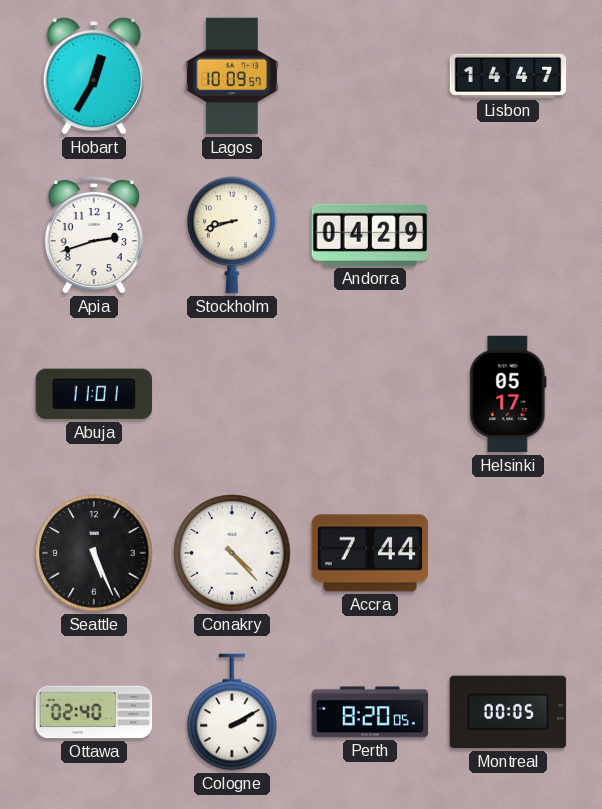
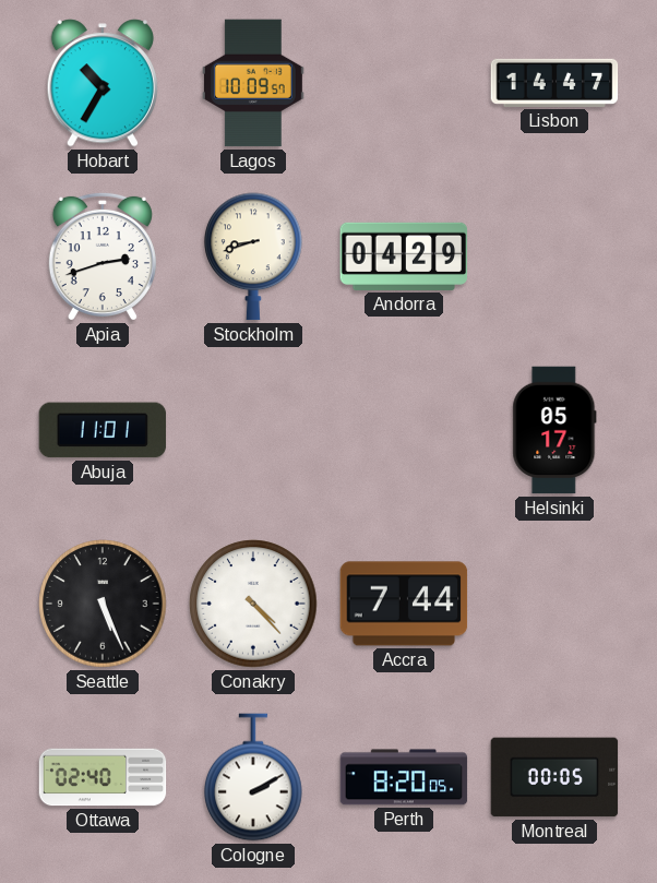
Hobart: 12:35 -> 10:35
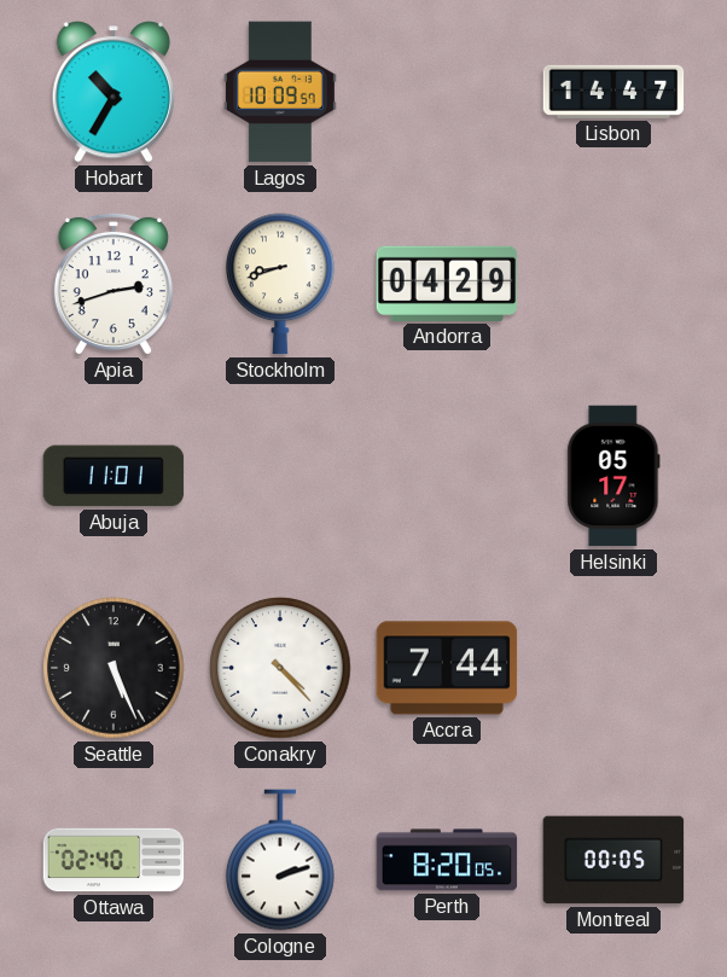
Cologne: 2:10 -> 2:12
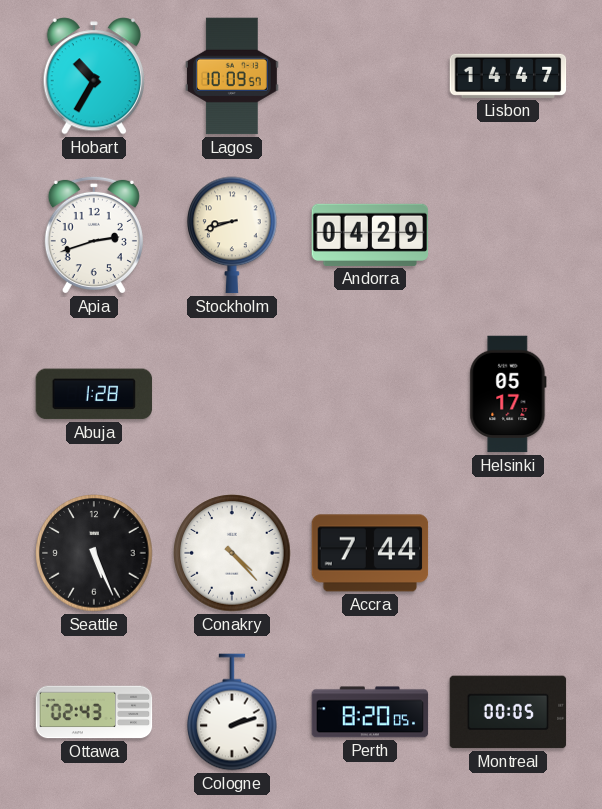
Abuja: 11:01 -> 1:28
Ottawa: 02:40 -> 02:43
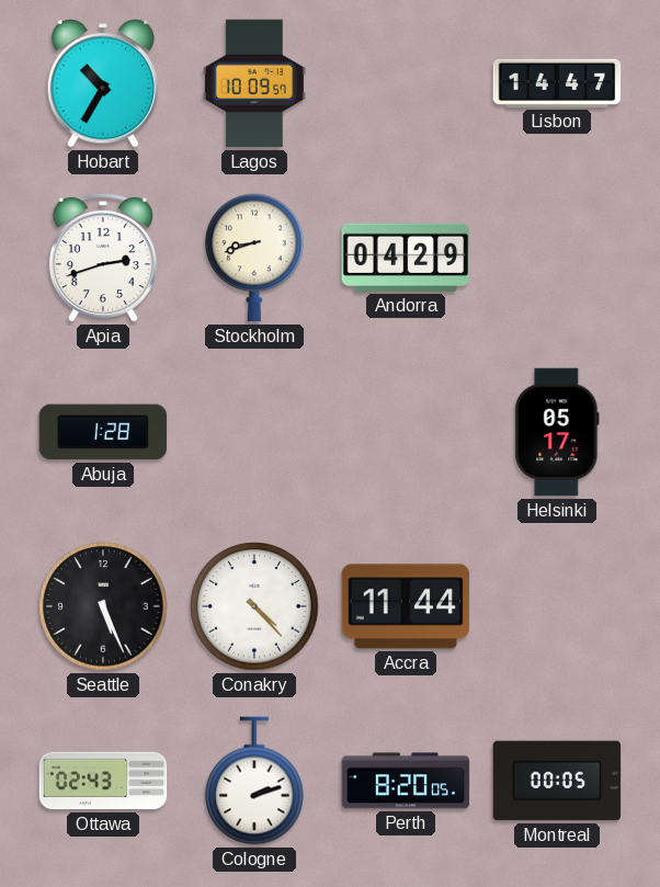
Accra: 7:44 -> 11:44
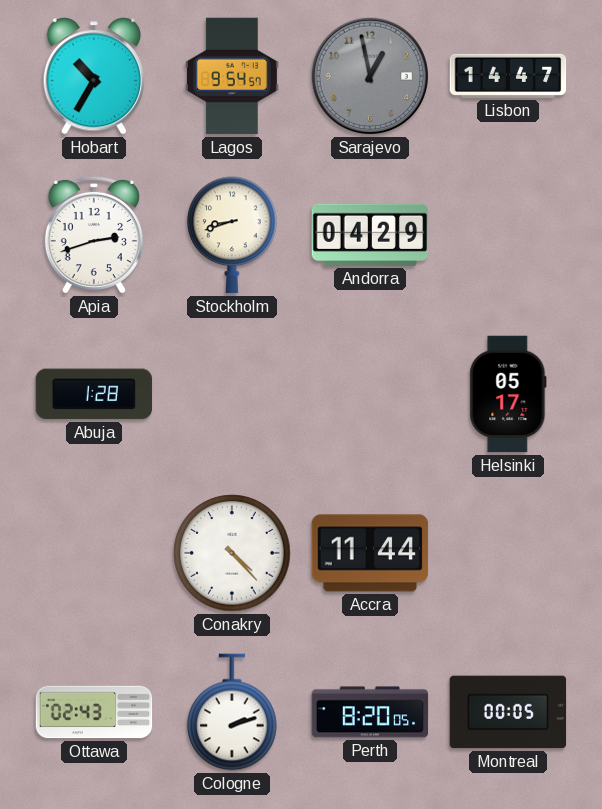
Lagos: 10:09 -> 9:54
Sarajevo: none -> 12:58
Seattle: 5:26 -> none
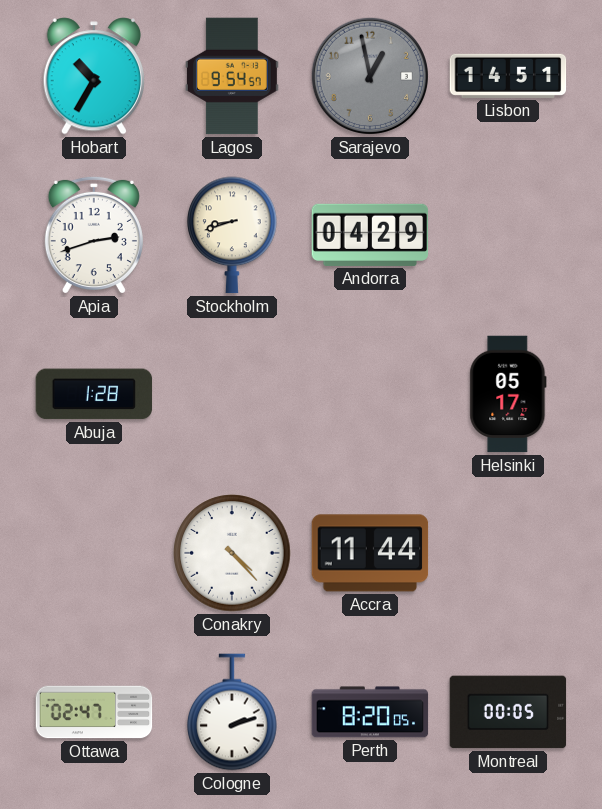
Lisbon: 14:47 -> 14:51
Ottawa: 02:43 -> 02:47
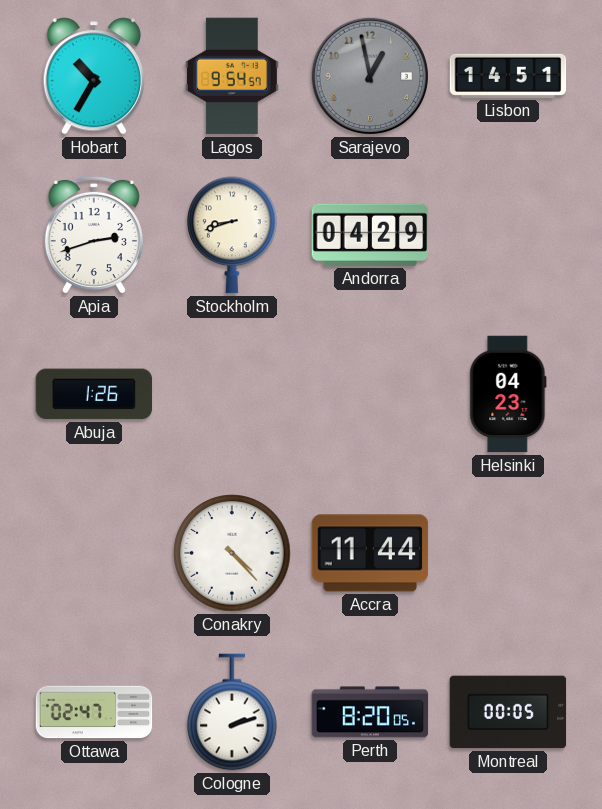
Abuja: 1:28 -> 1:26
Helsinki: 05:17 -> 04:23
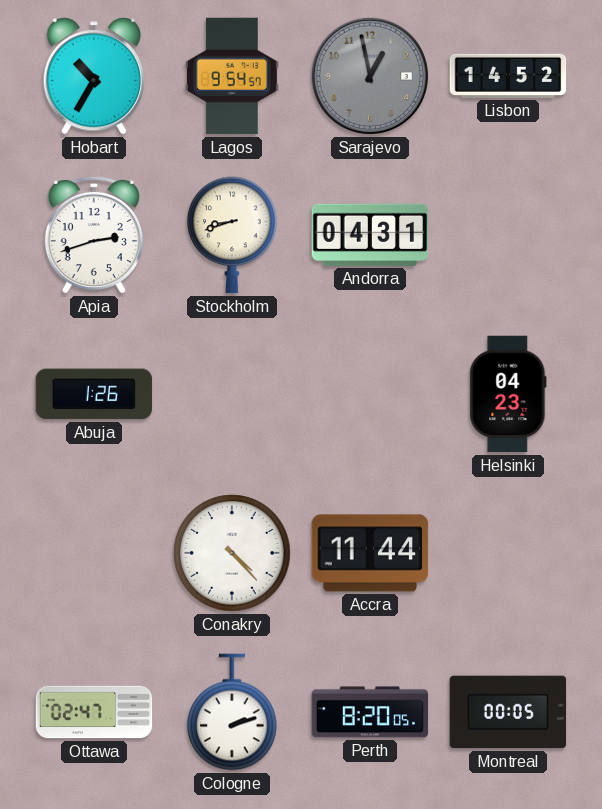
Lisbon: 14:51 -> 14:52
Andorra: 04:29 -> 04:31
